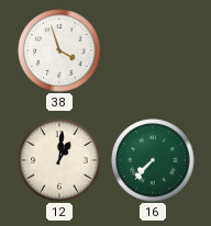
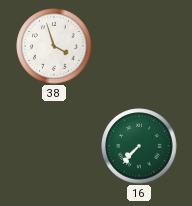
12: 1:01 -> none
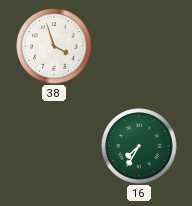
16: 7:37 -> 7:35
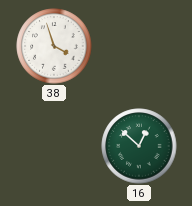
16: 7:35 -> 12:52
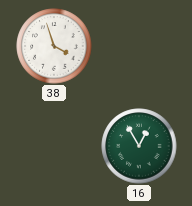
16: 12:52 -> 12:55
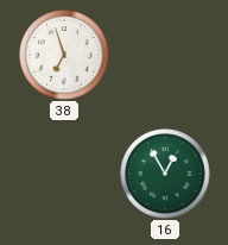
38: 3:57 -> 6:57
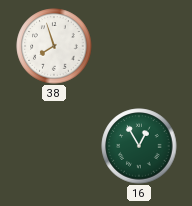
38: 6:57 -> 7:57
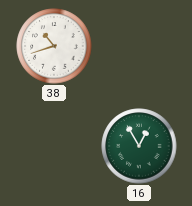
38: 7:57 -> 10:42
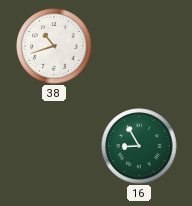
16: 12:55 -> 8:55
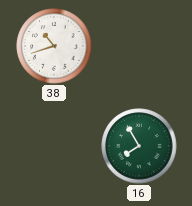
16: 8:55 -> 7:55
